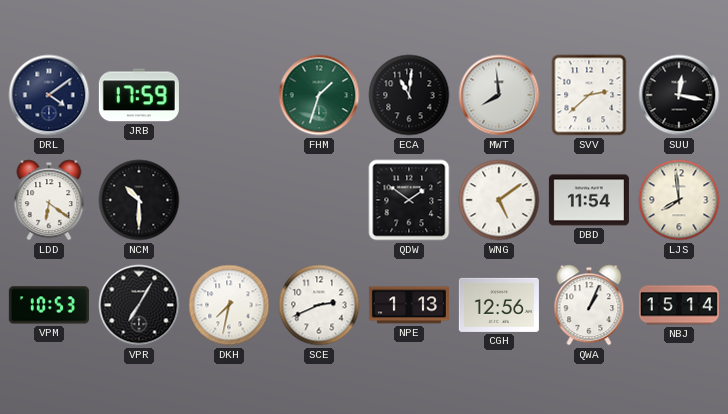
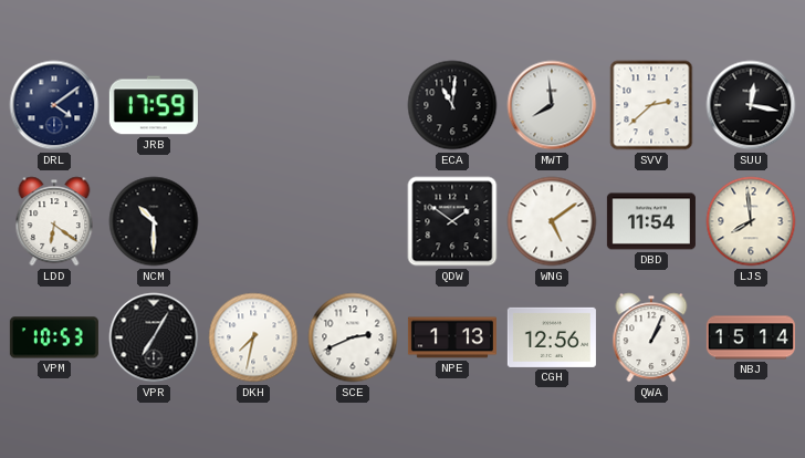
FHM: 1:33 -> none
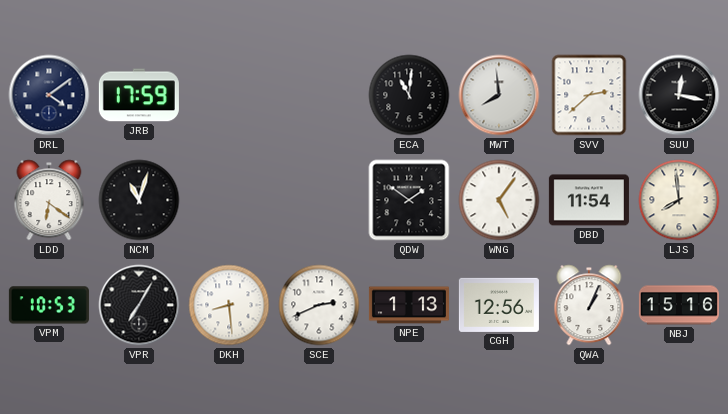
NCM: 10:30 -> 11:03
WNG: 5:09 -> 5:06
DKH: 7:32 -> 8:29
NBJ: 15:14 -> 15:16
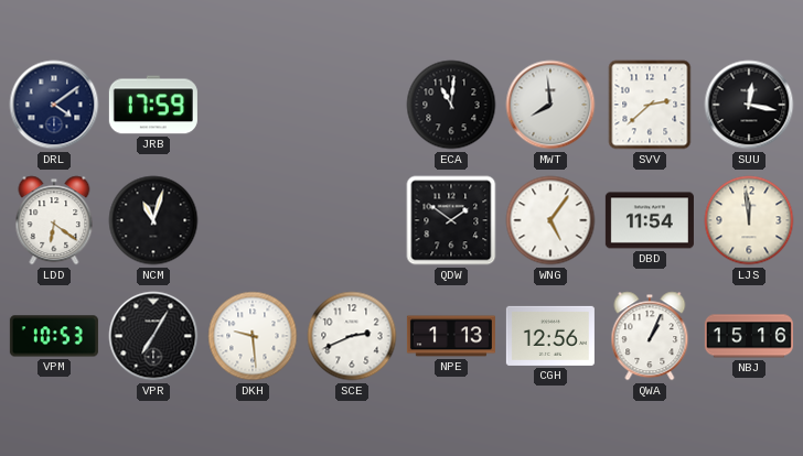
LJS: 7:59 -> 11:59
DKH: 8:29 -> 9:29
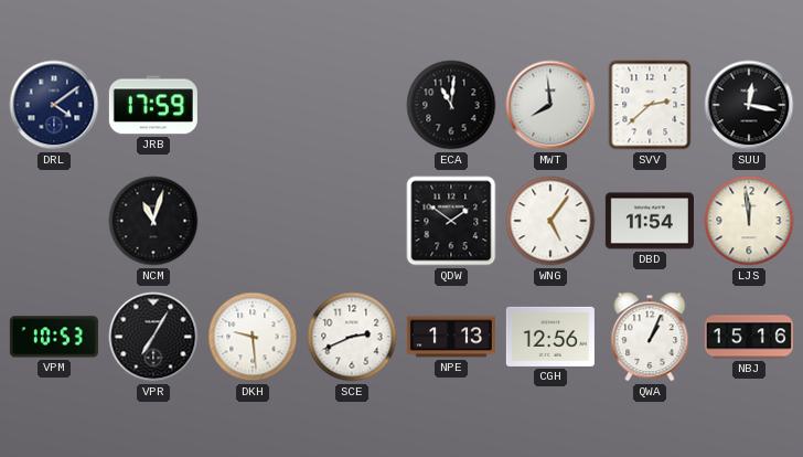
LDD: 6:21 -> none
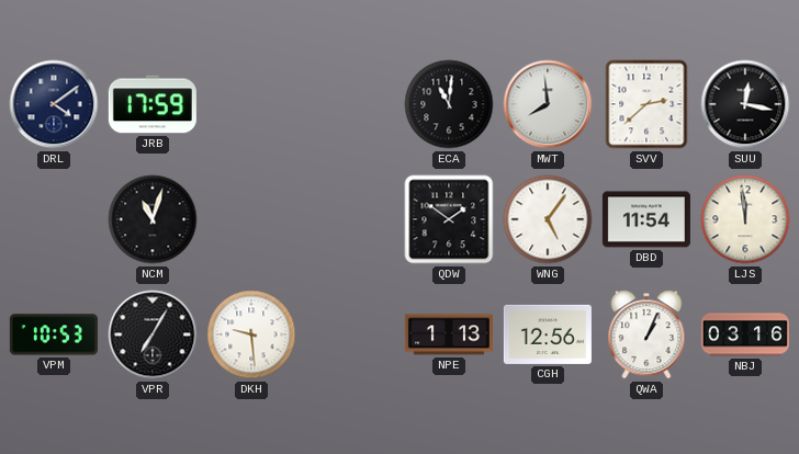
SCE: 2:41 -> none
NBJ: 15:16 -> 03:16
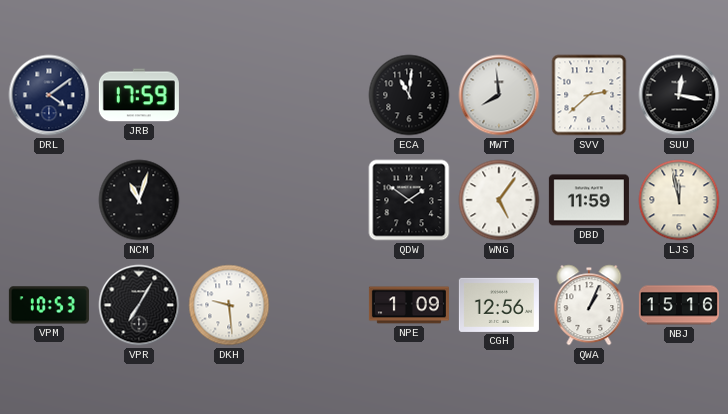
DBD: 11:54 -> 11:59
LJS: 11:59 -> 11:58
NPE: 1:13 -> 1:09
NBJ: 03:16 -> 15:16
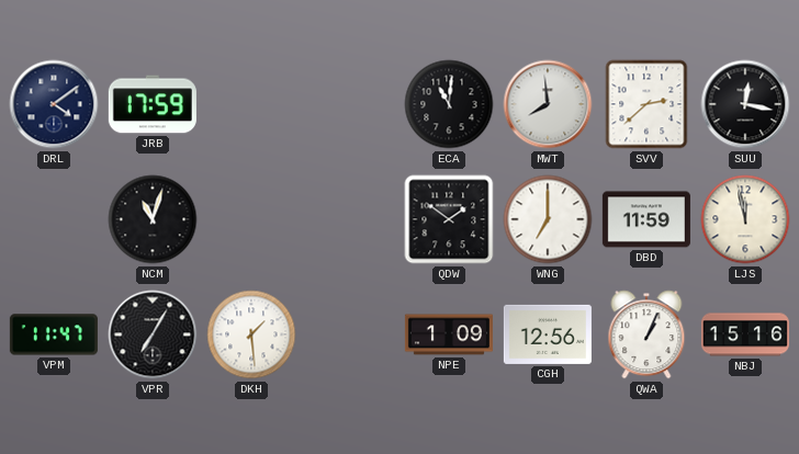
WNG: 5:06 -> 7:00
VPM: 10:53 -> 11:47
DKH: 9:29 -> 1:29
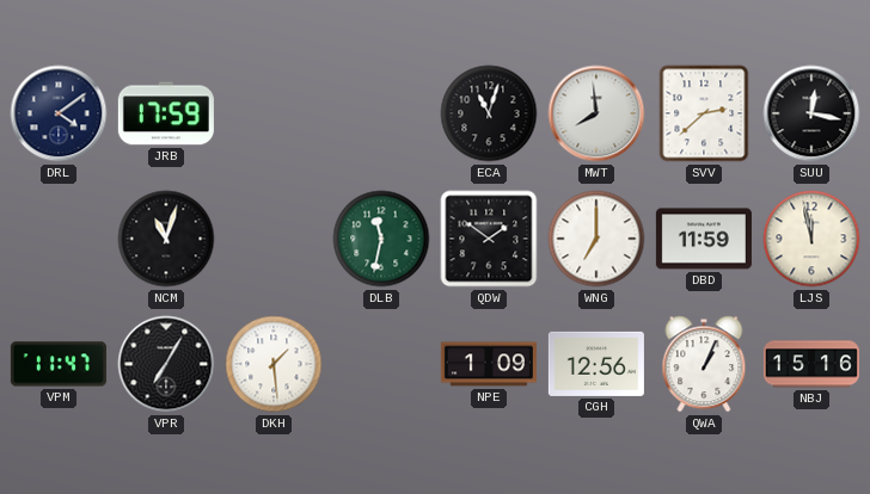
ECA: 11:01 -> 11:03
DLB: none -> 11:32
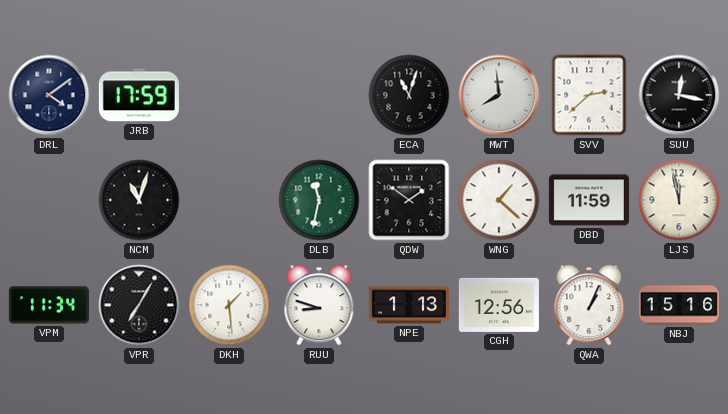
WNG: 7:00 -> 1:22
VPM: 11:47 -> 11:34
RUU: none -> 8:48
NPE: 1:09 -> 1:13
